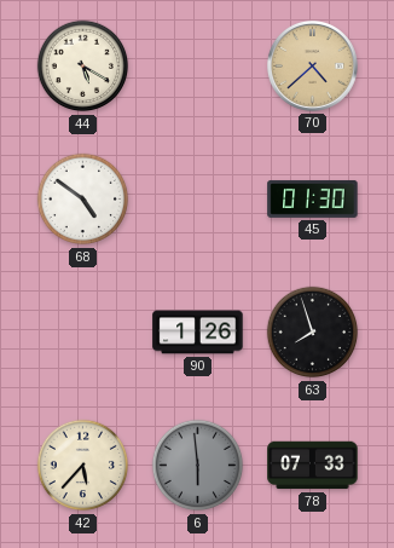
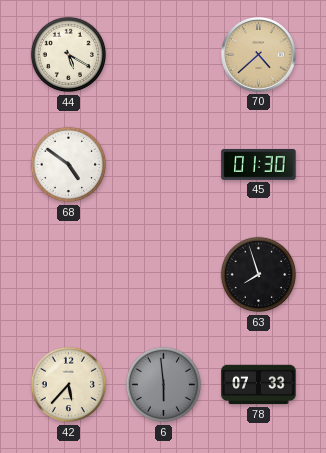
90: 1:26 -> none
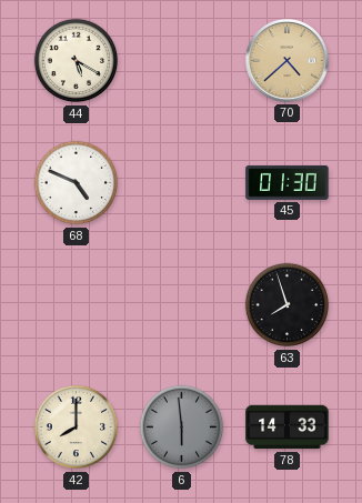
68: 4:51 -> 4:49
42: 5:37 -> 8:00
78: 07:33 -> 14:33
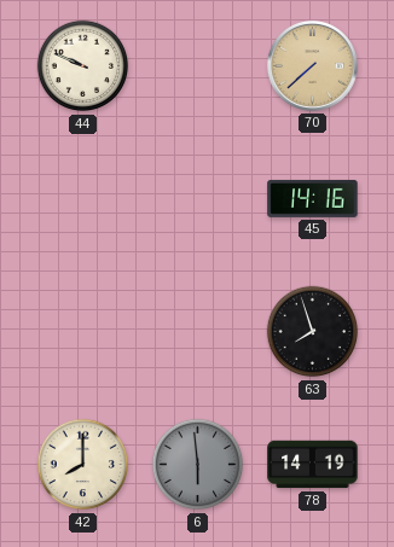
44: 5:20 -> 9:49
70: 4:38 -> 7:38
68: 4:49 -> none
45: 01:30 -> 14:16
78: 14:33 -> 14:19
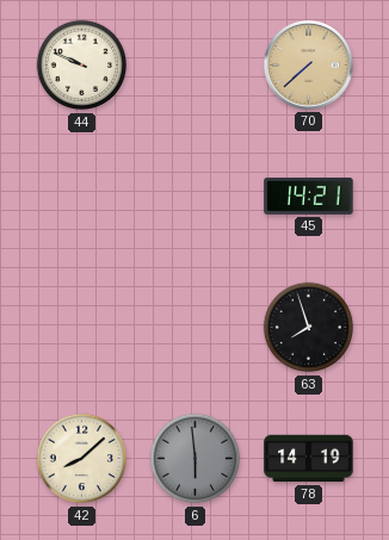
45: 14:16 -> 14:21
42: 8:00 -> 8:08
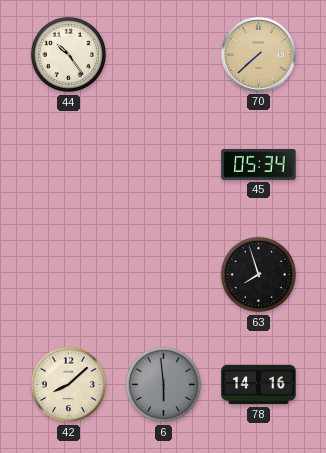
44: 9:49 -> 10:24
45: 14:21 -> 05:34
78: 14:19 -> 14:16
